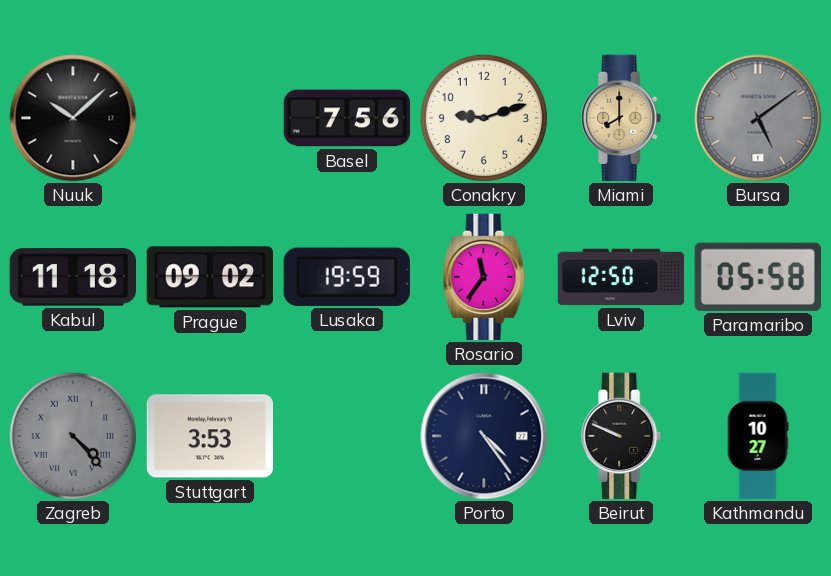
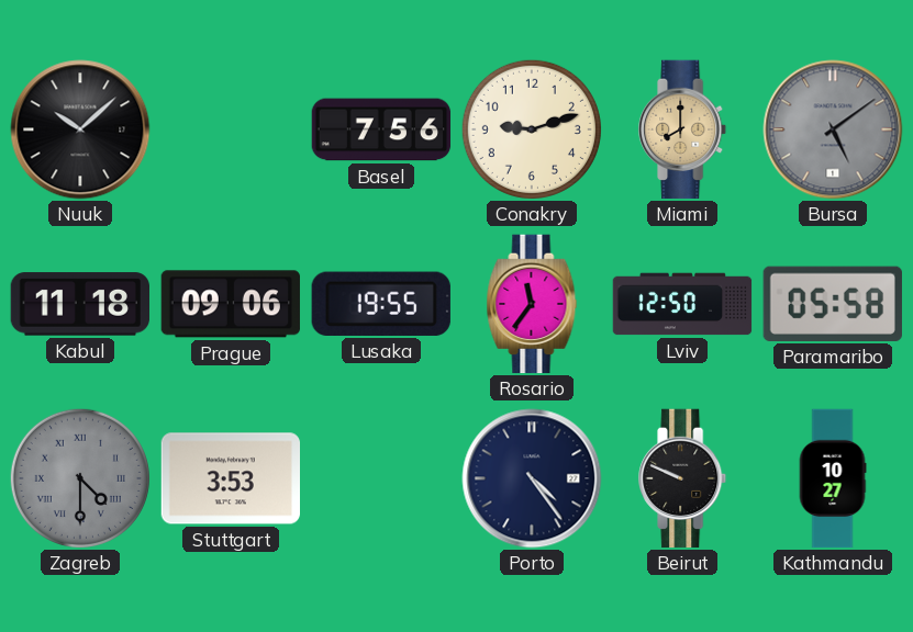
Prague: 09:02 -> 09:06
Lusaka: 19:59 -> 19:55
Zagreb: 4:23 -> 4:30
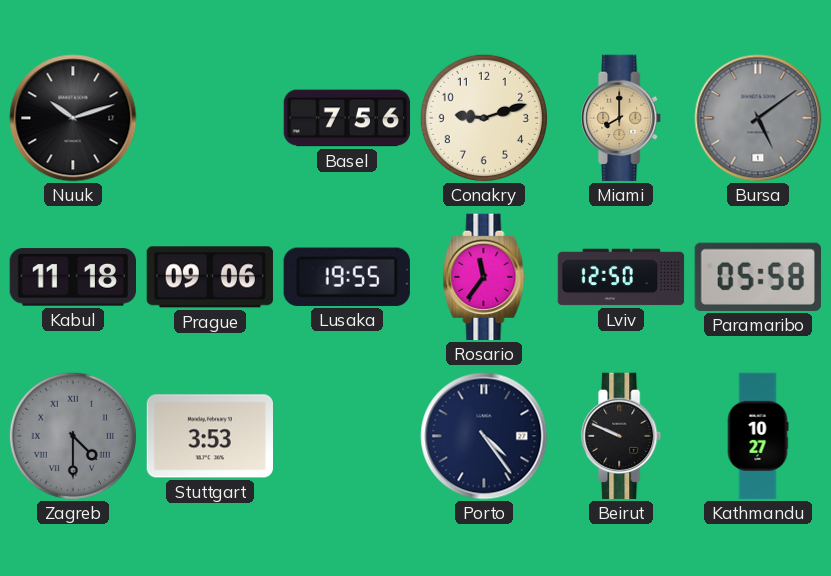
Nuuk: 10:08 -> 10:12
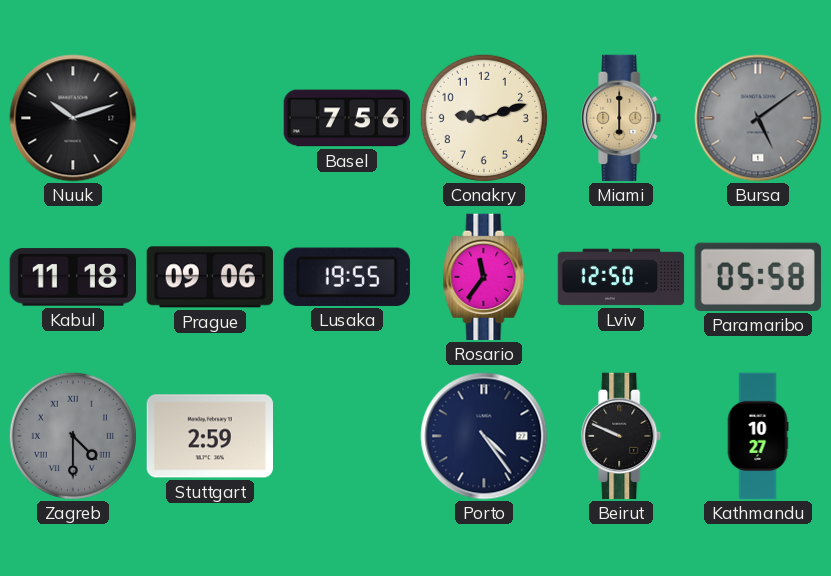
Miami: 8:00 -> 6:00
Stuttgart: 3:53 -> 2:59
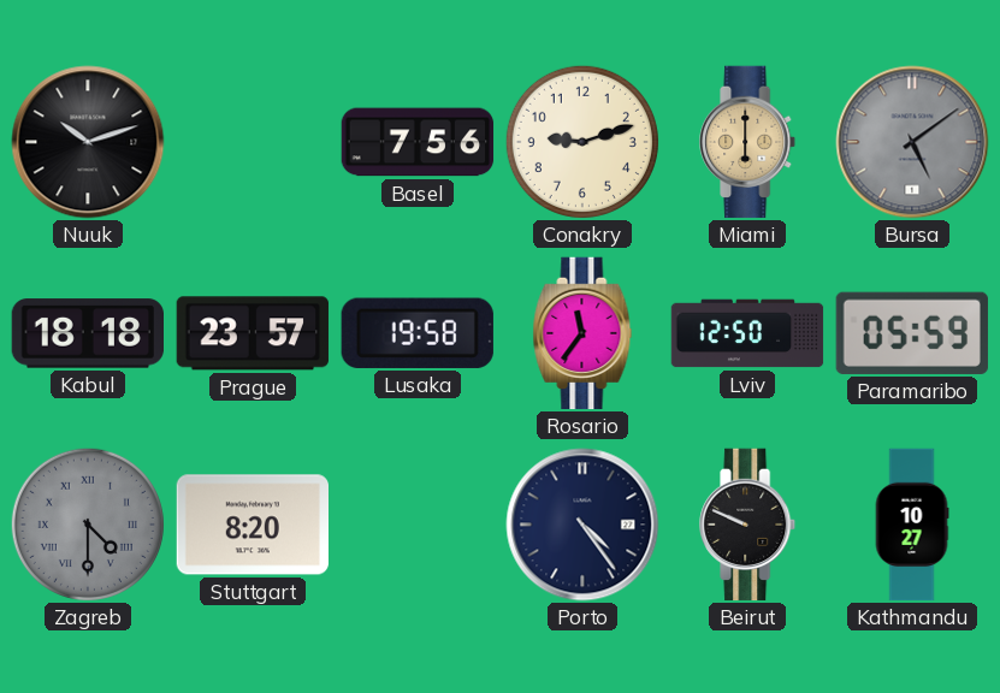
Kabul: 11:18 -> 18:18
Prague: 09:06 -> 23:57
Lusaka: 19:55 -> 19:58
Paramaribo: 05:58 -> 05:59
Stuttgart: 2:59 -> 8:20
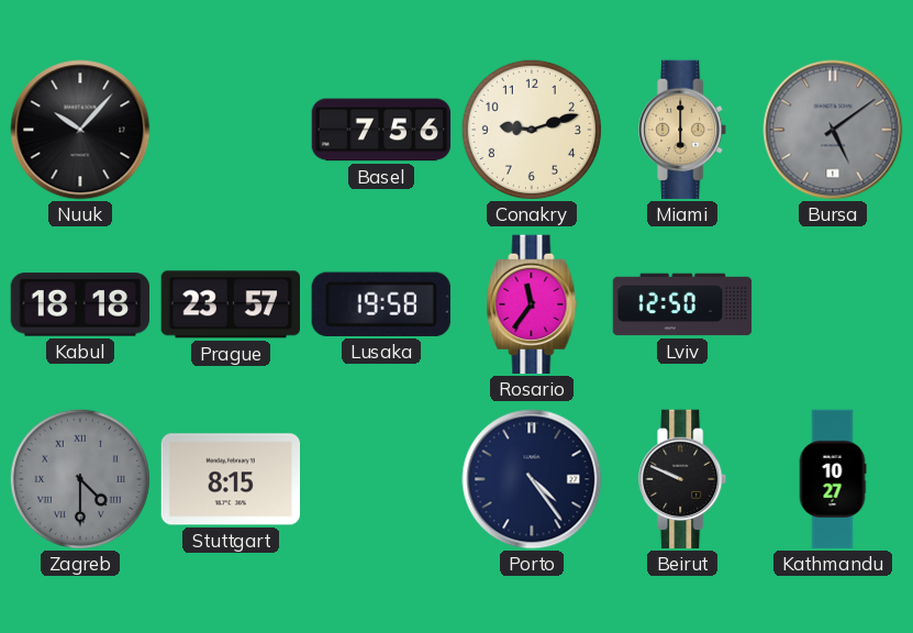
Nuuk: 10:12 -> 10:07
Paramaribo: 05:59 -> none
Stuttgart: 8:20 -> 8:15
